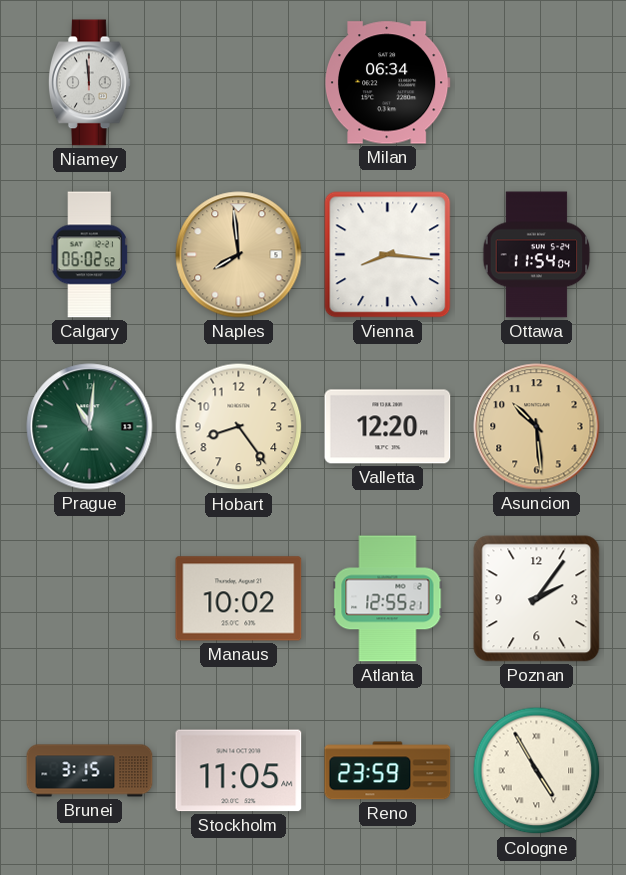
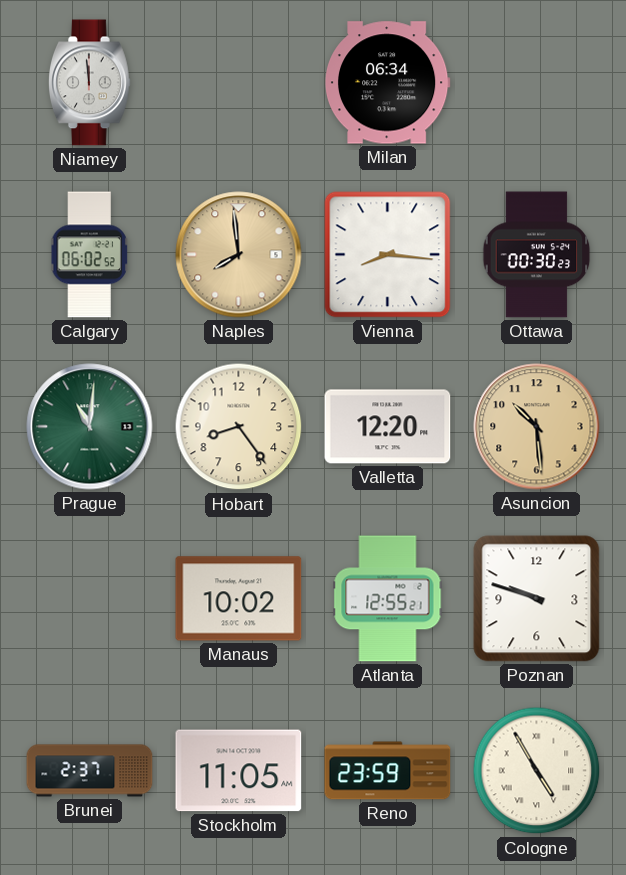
Ottawa: 11:54 -> 00:30
Poznan: 2:06 -> 9:48
Brunei: 3:15 -> 2:37
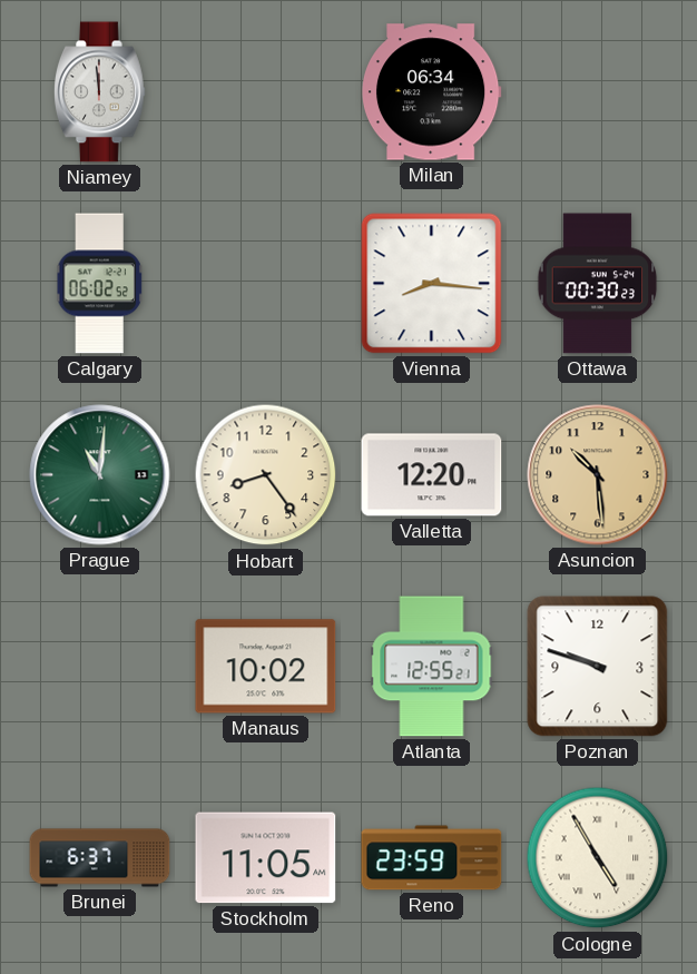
Naples: 7:59 -> none
Brunei: 2:37 -> 6:37
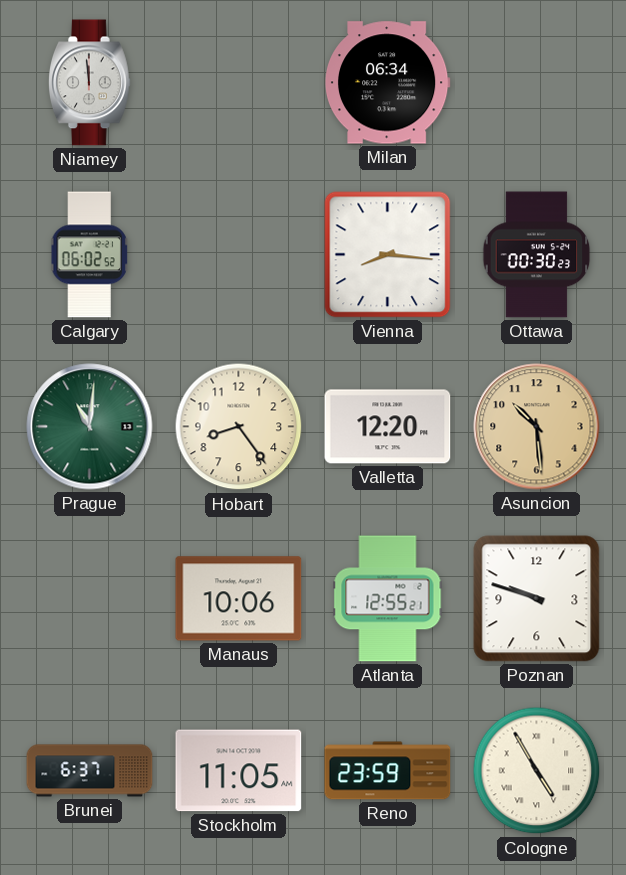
Manaus: 10:02 -> 10:06
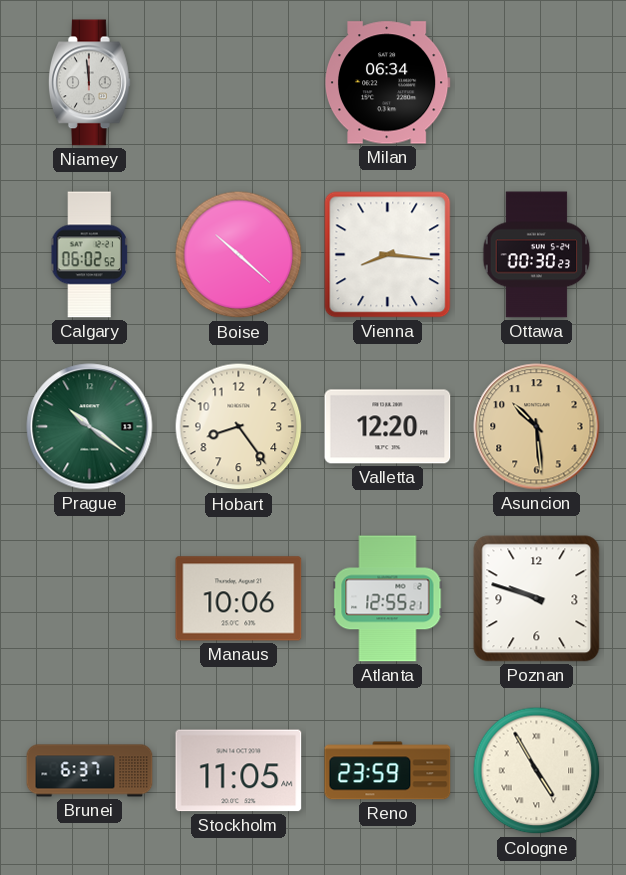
Boise: none -> 10:22
Prague: 11:01 -> 10:21
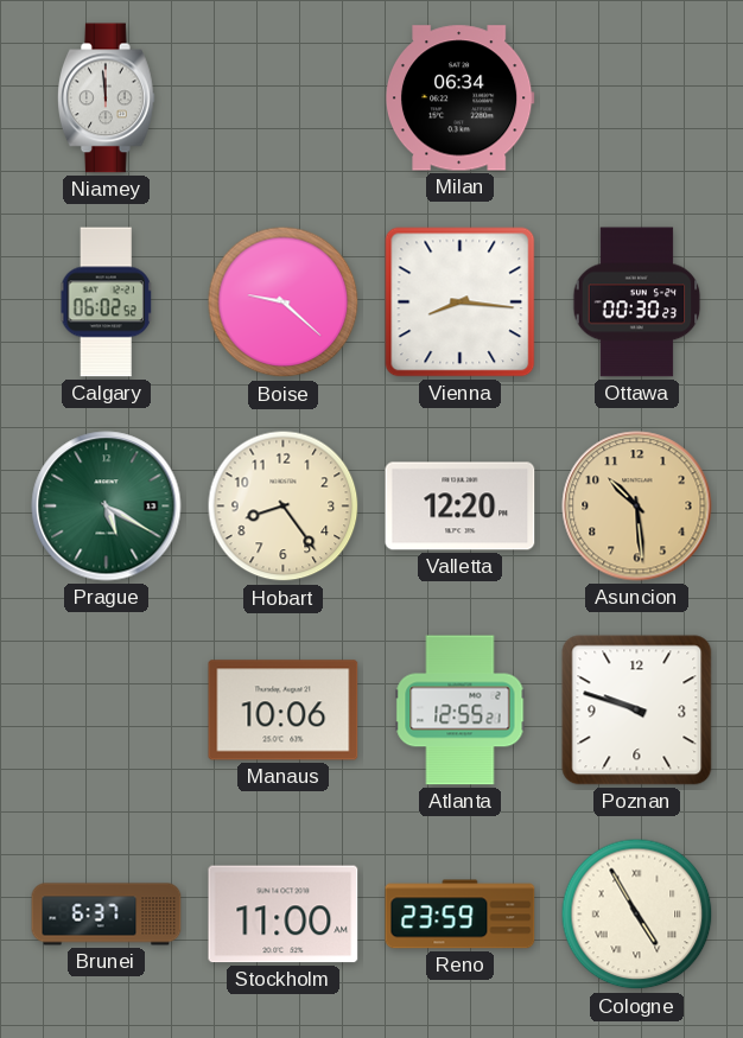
Boise: 10:22 -> 9:22
Prague: 10:21 -> 5:20
Stockholm: 11:05 -> 11:00
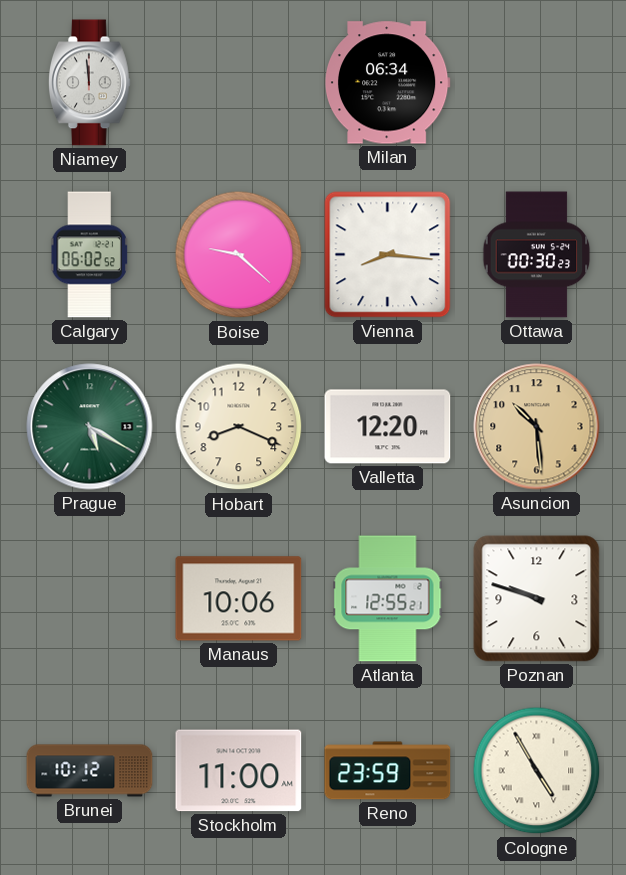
Hobart: 8:24 -> 8:19
Brunei: 6:37 -> 10:12
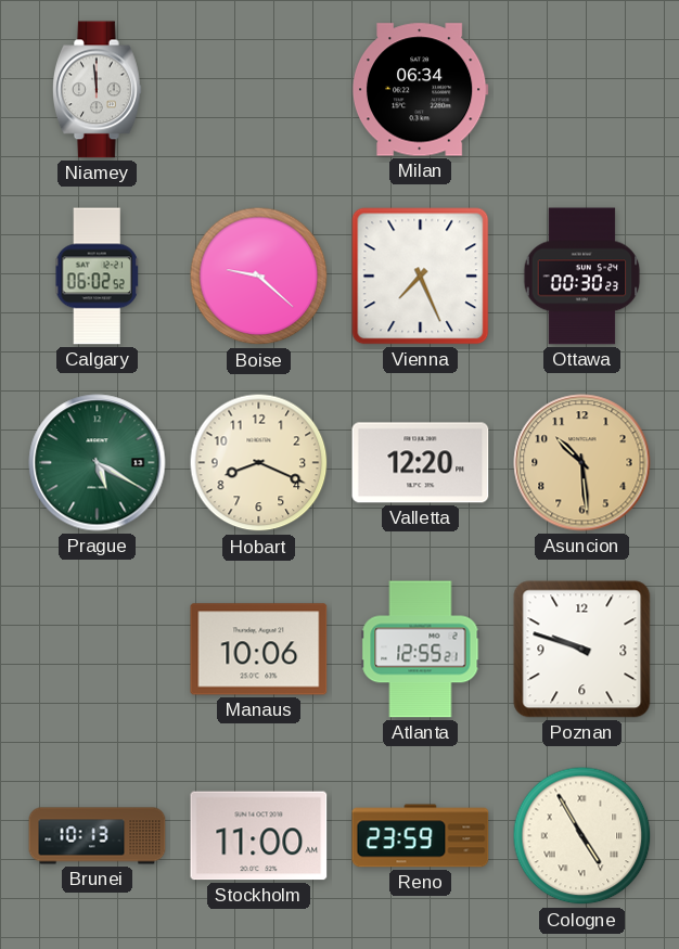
Vienna: 8:16 -> 7:26
Brunei: 10:12 -> 10:13
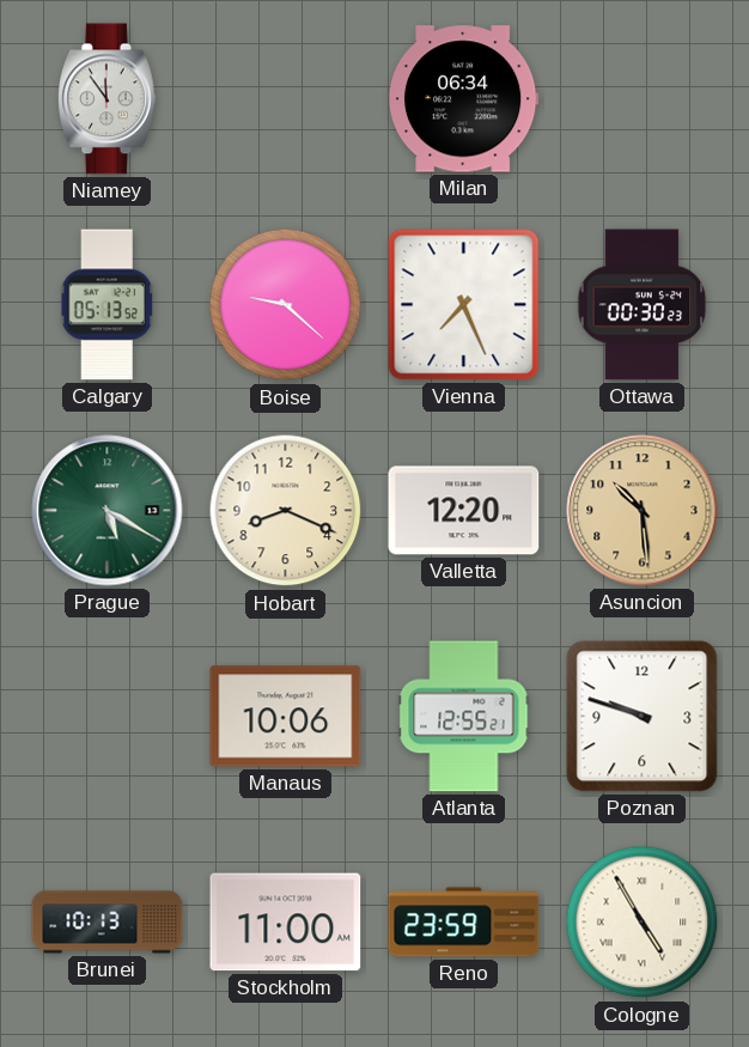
Niamey: 11:59 -> 11:54
Calgary: 06:02 -> 05:13
